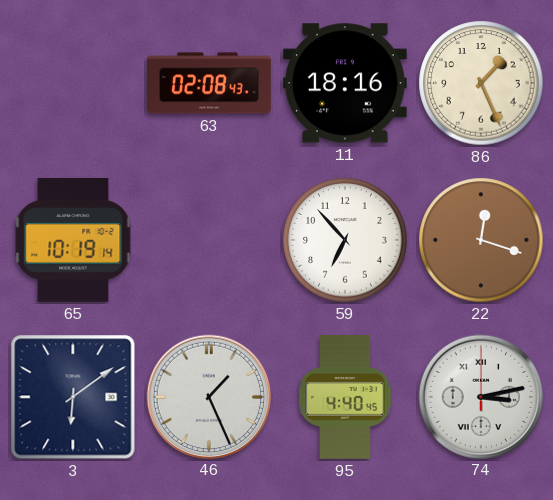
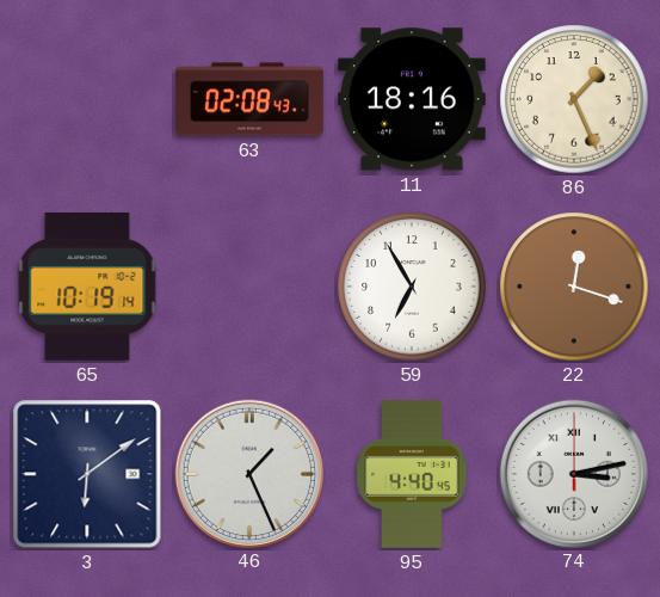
59: 6:53 -> 6:55
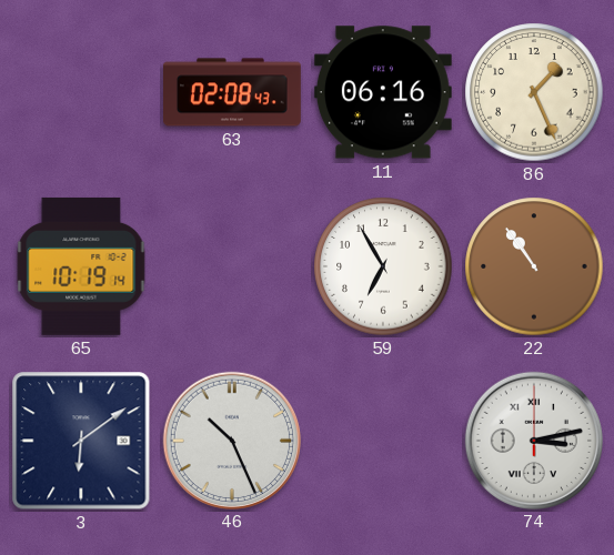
11: 18:16 -> 06:16
22: 12:18 -> 10:54
46: 1:26 -> 10:26
95: 4:40 -> none
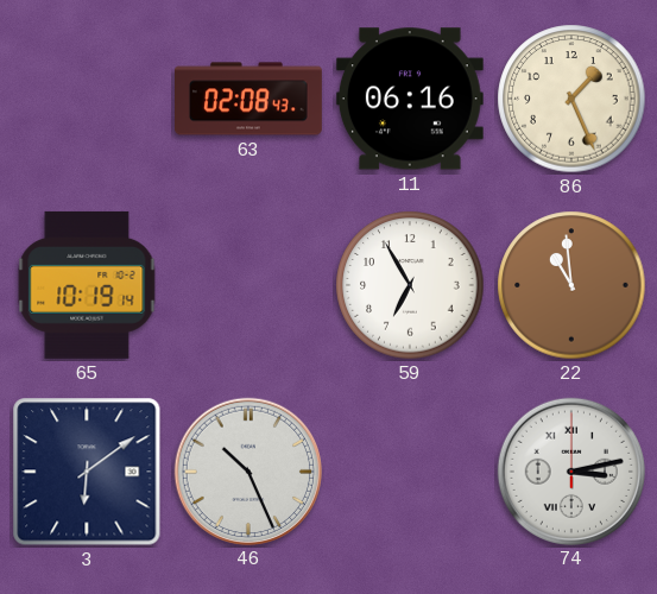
22: 10:54 -> 10:59
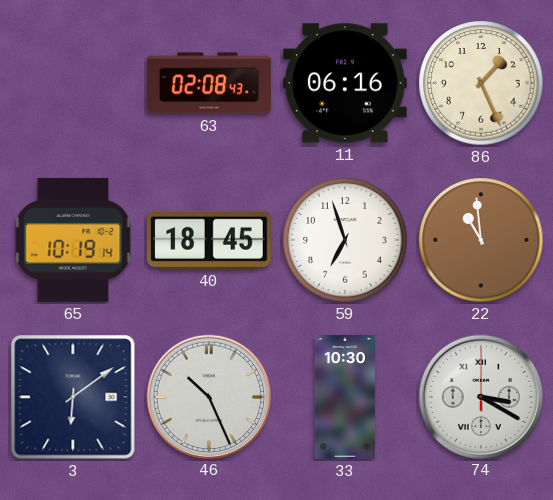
40: none -> 18:45
59: 6:55 -> 6:57
33: none -> 10:30
74: 3:13 -> 3:20
